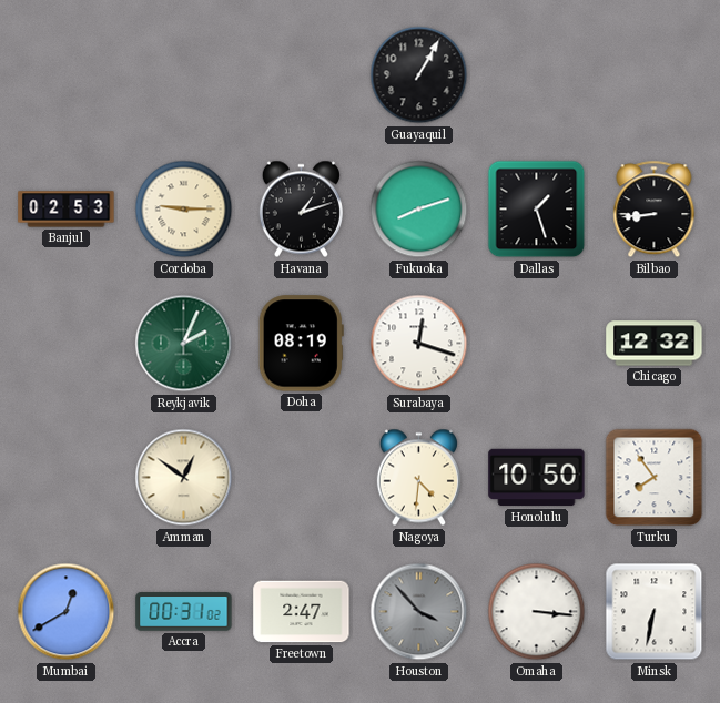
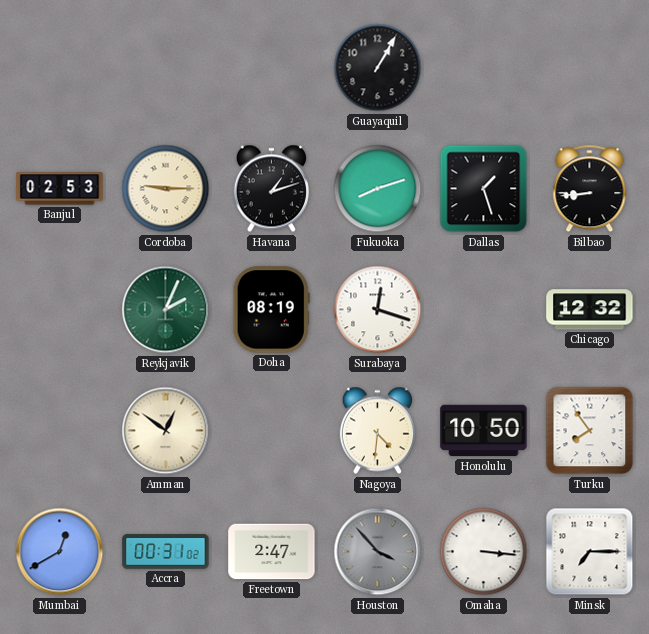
Minsk: 6:32 -> 7:15
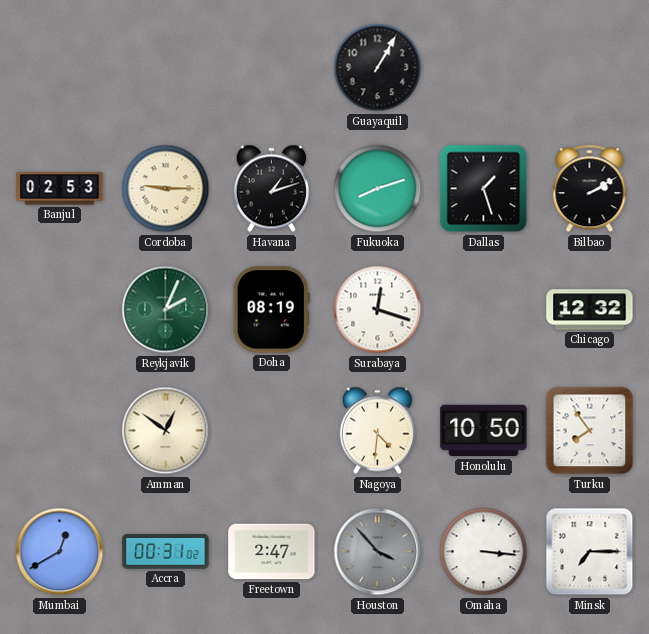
Bilbao: 8:44 -> 2:10
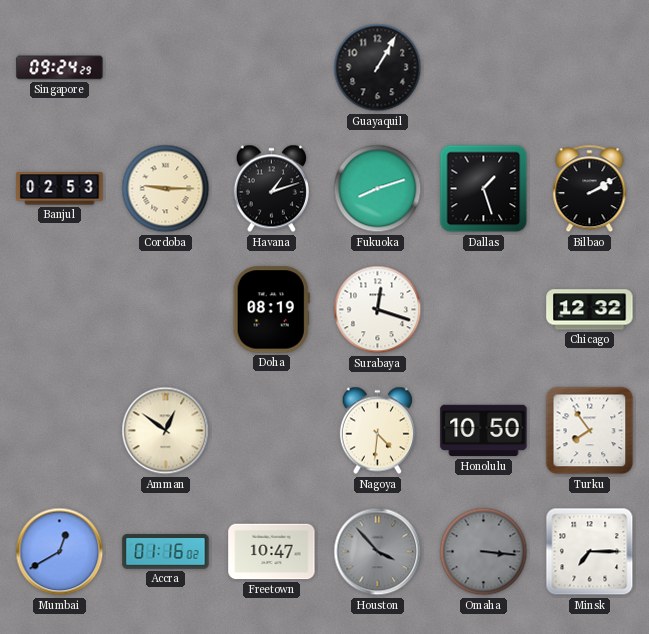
Singapore: none -> 09:24
Reykjavik: 2:04 -> none
Accra: 00:31 -> 01:16
Freetown: 2:47 -> 10:47
Omaha dial: white -> grey
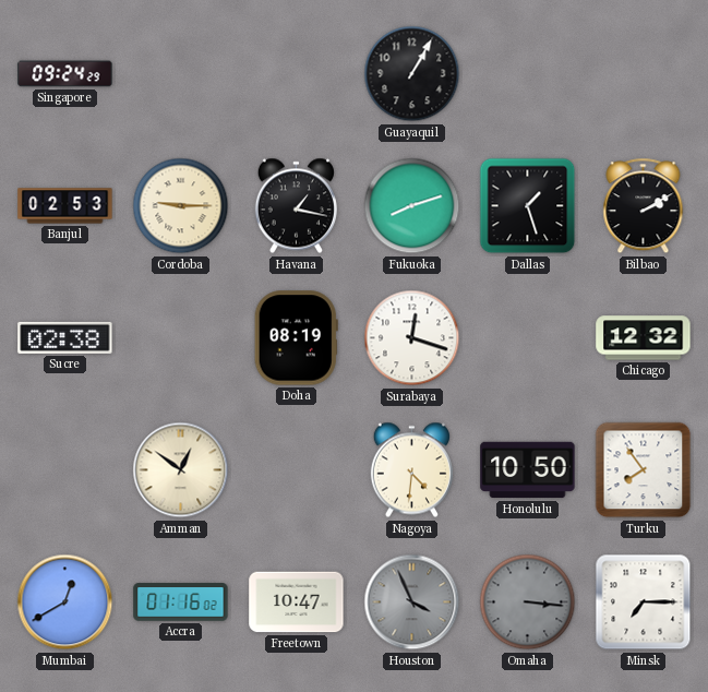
Havana: 1:12 -> 1:17
Sucre: none -> 02:38
Houston: 3:53 -> 3:56
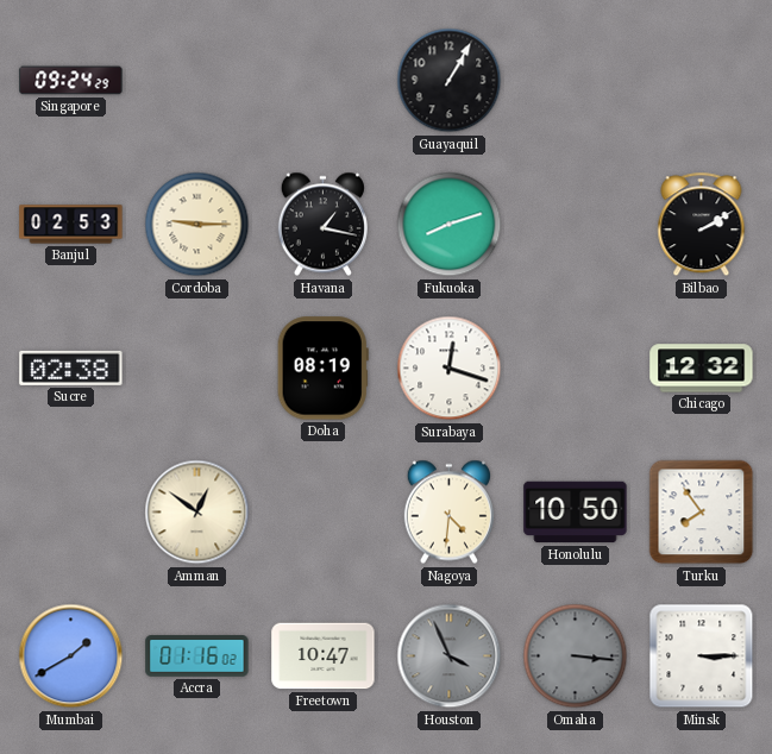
Dallas: 1:27 -> none
Mumbai: 12:40 -> 1:40
Minsk: 7:15 -> 3:15
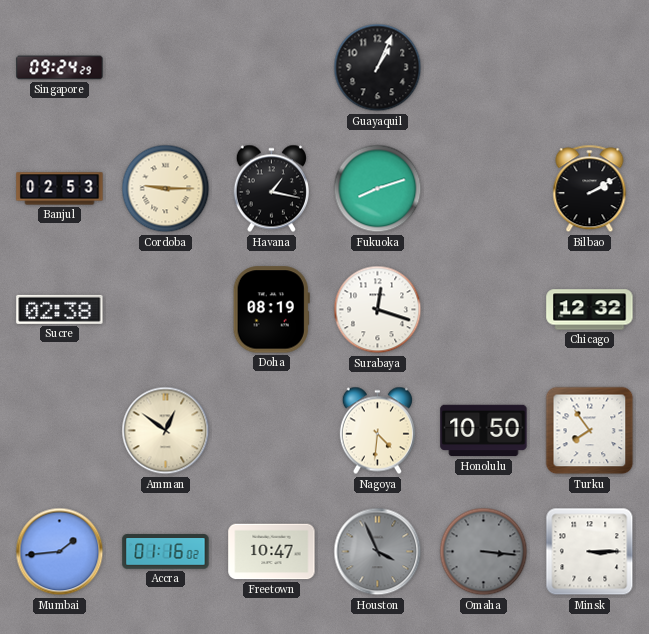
Guayaquil: 1:05 -> 1:04
Mumbai: 1:40 -> 1:44
